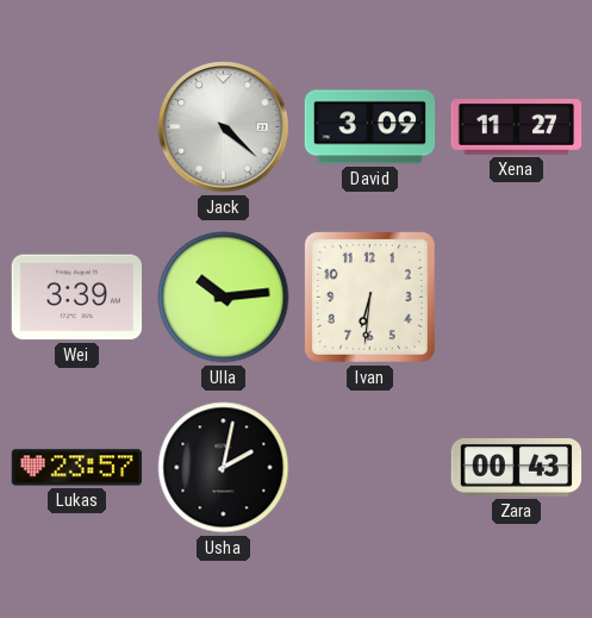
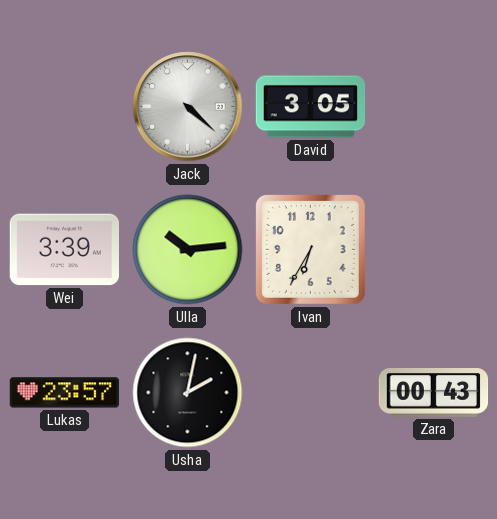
David: 3:09 -> 3:05
Xena: 11:27 -> none
Ivan: 6:31 -> 6:35
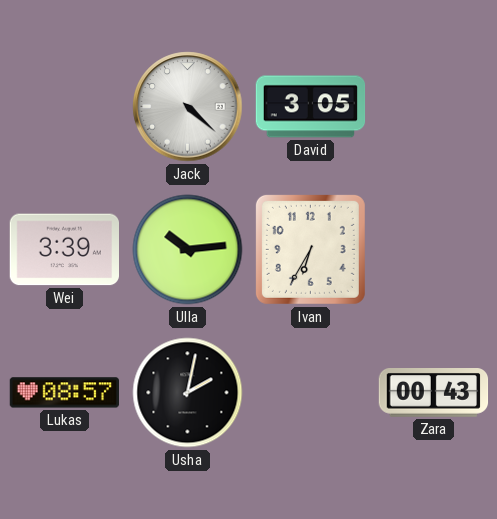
Lukas: 23:57 -> 08:57
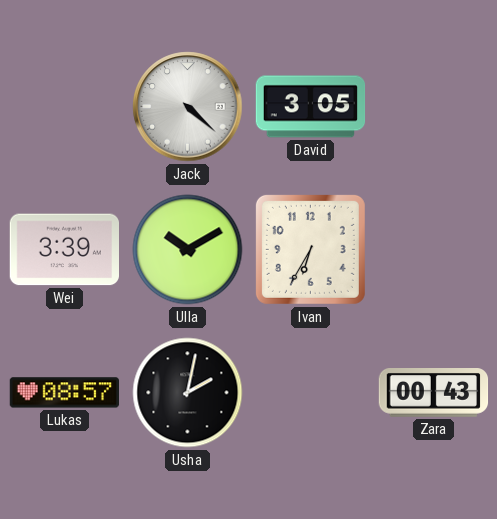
Ulla: 10:14 -> 10:10
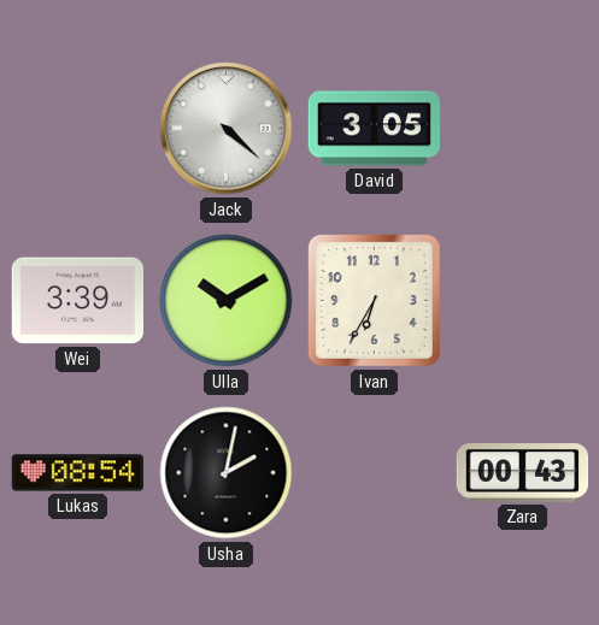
Lukas: 08:57 -> 08:54
